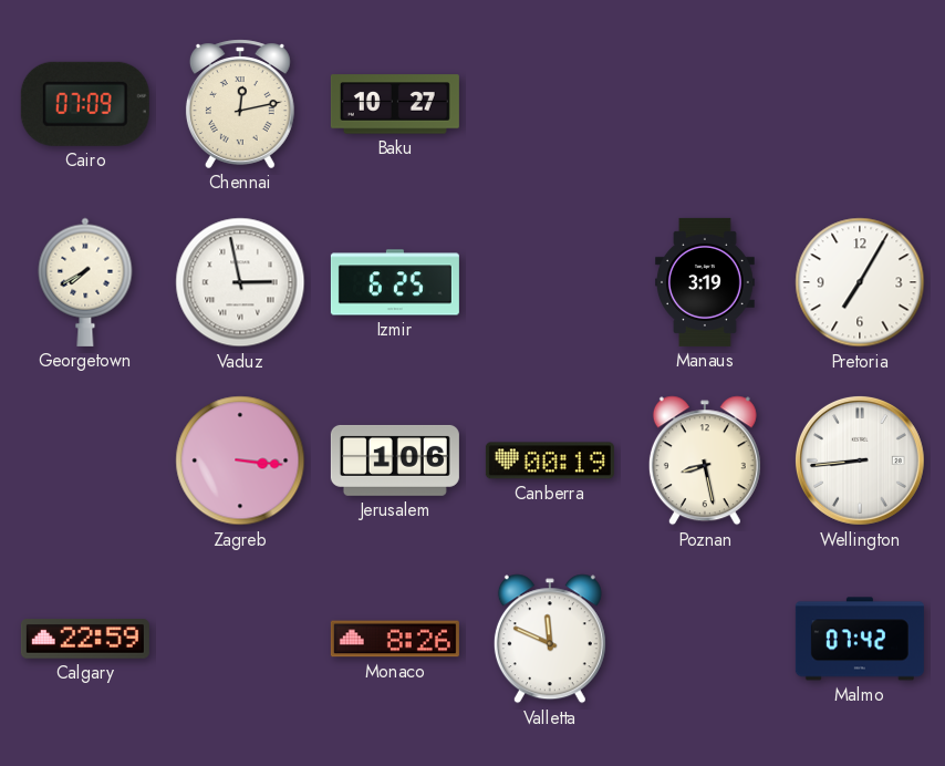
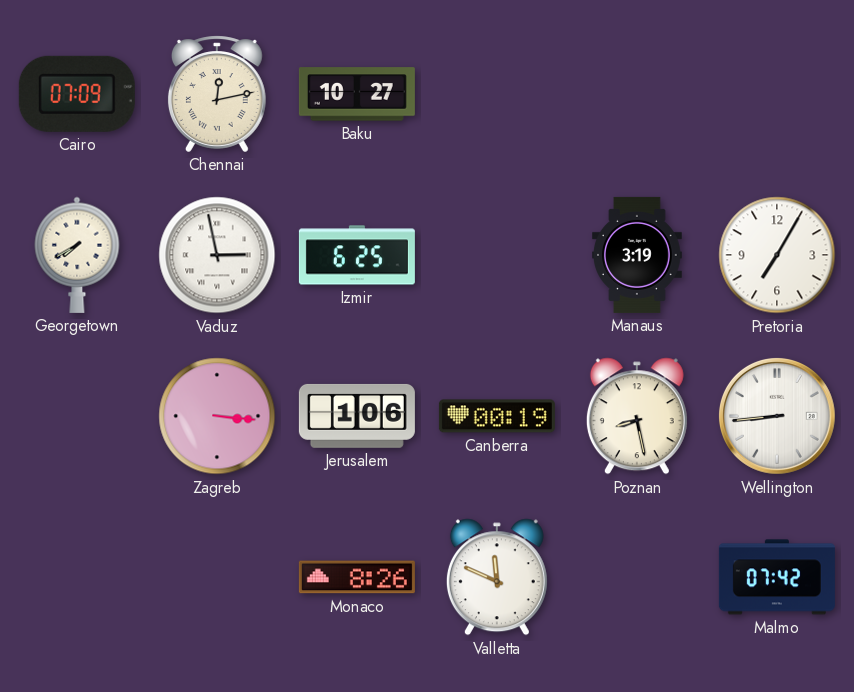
Calgary: 22:59 -> none
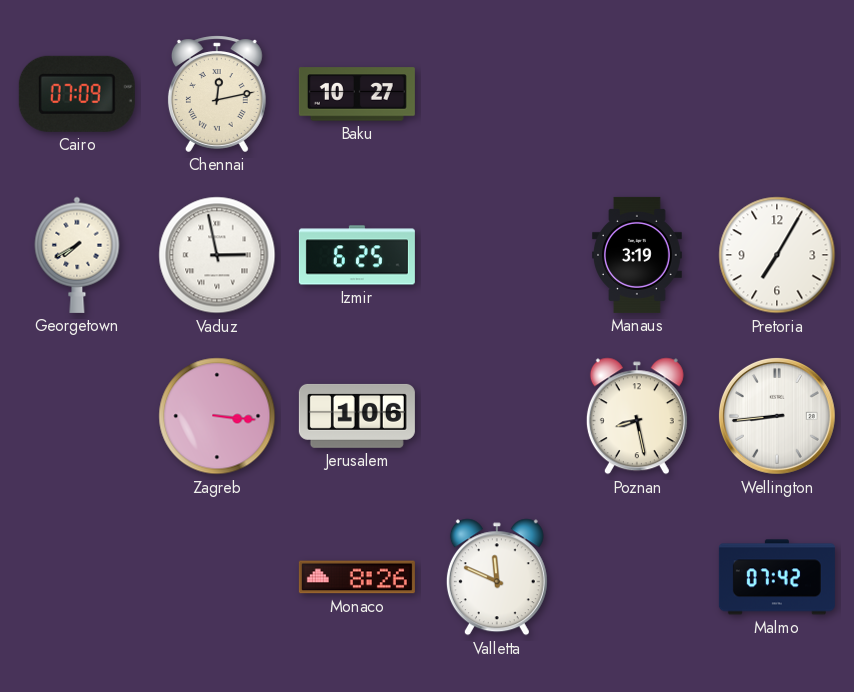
Canberra: 00:19 -> none
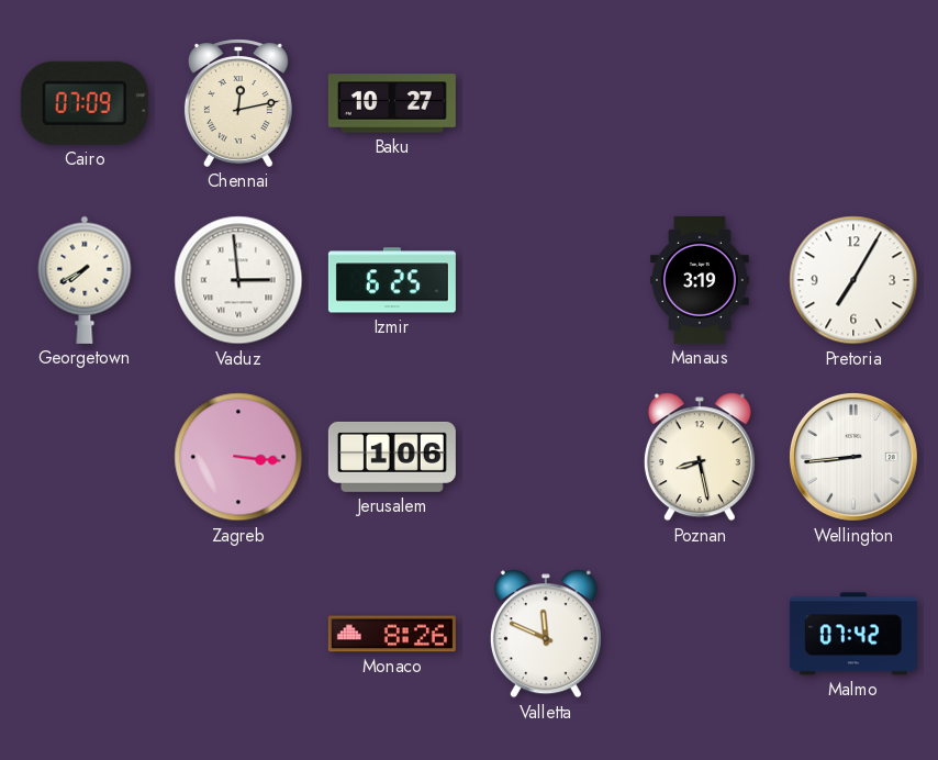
Vaduz: 2:58 -> 2:59
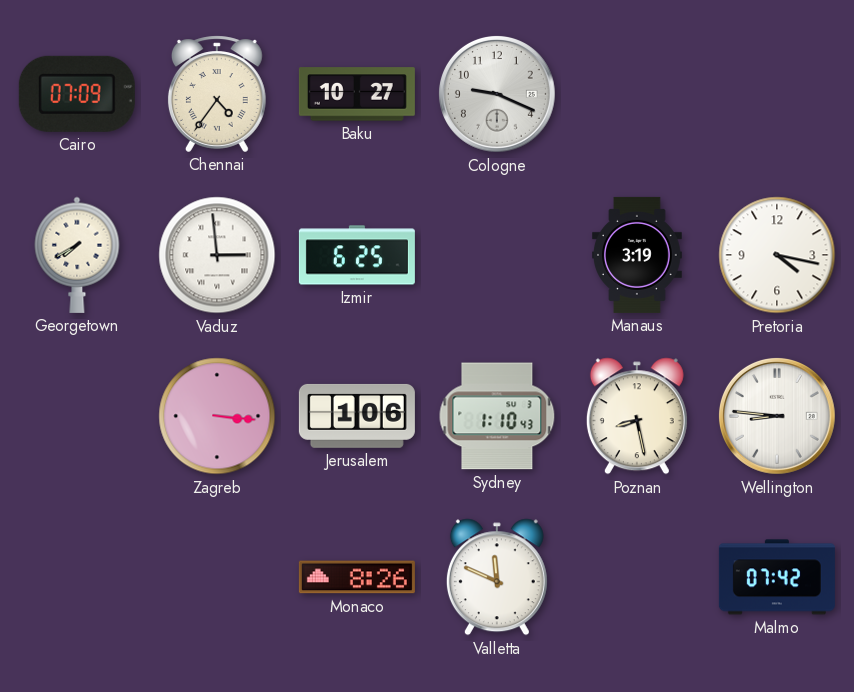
Chennai: 12:13 -> 4:36
Cologne: none -> 9:19
Pretoria: 7:05 -> 4:17
Sydney: none -> 1:10
Wellington: 8:44 -> 8:46
